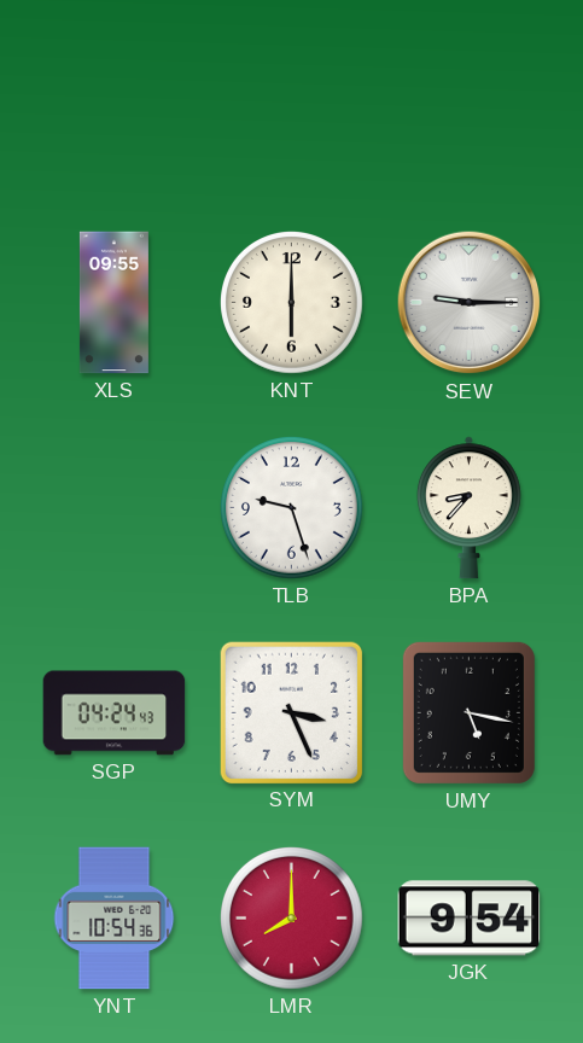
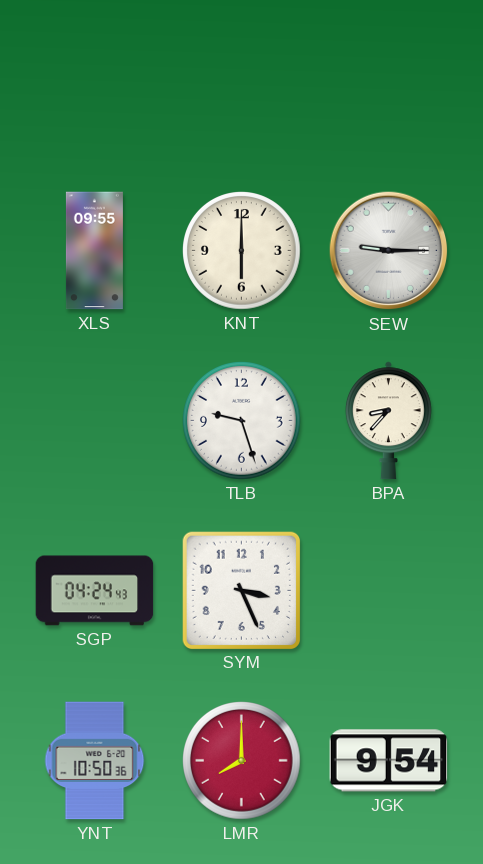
UMY: 5:17 -> none
YNT: 10:54 -> 10:50
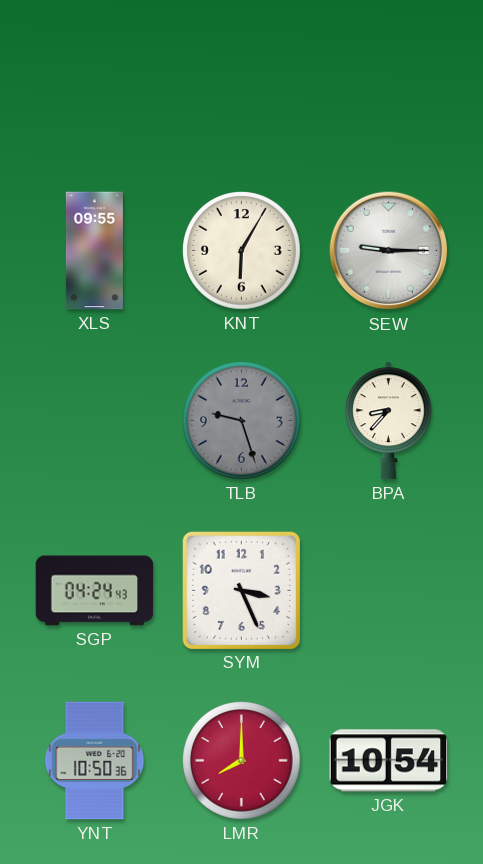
KNT: 6:00 -> 6:05
TLB dial: white -> grey
JGK: 9:54 -> 10:54
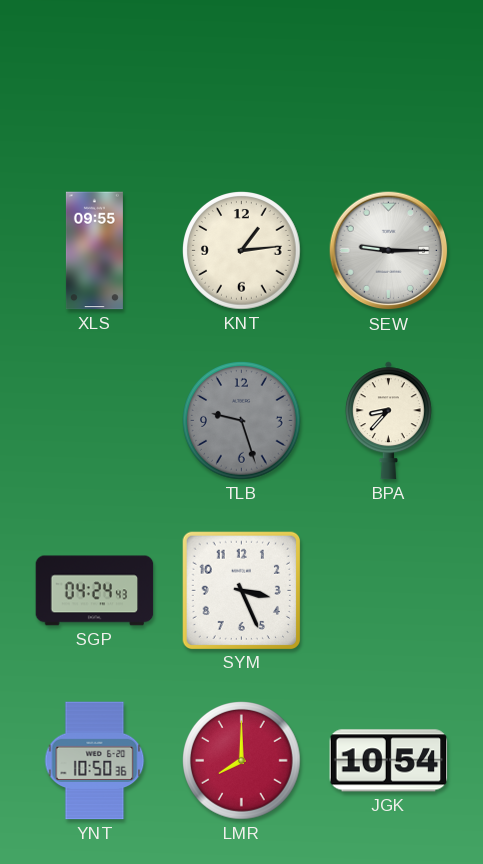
KNT: 6:05 -> 1:14
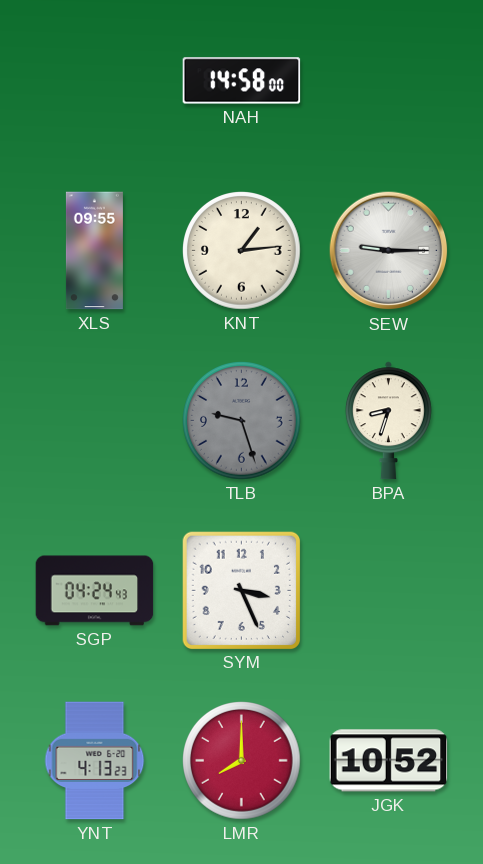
NAH: none -> 14:58
BPA: 8:37 -> 8:33
YNT: 10:50 -> 4:13
JGK: 10:54 -> 10:52
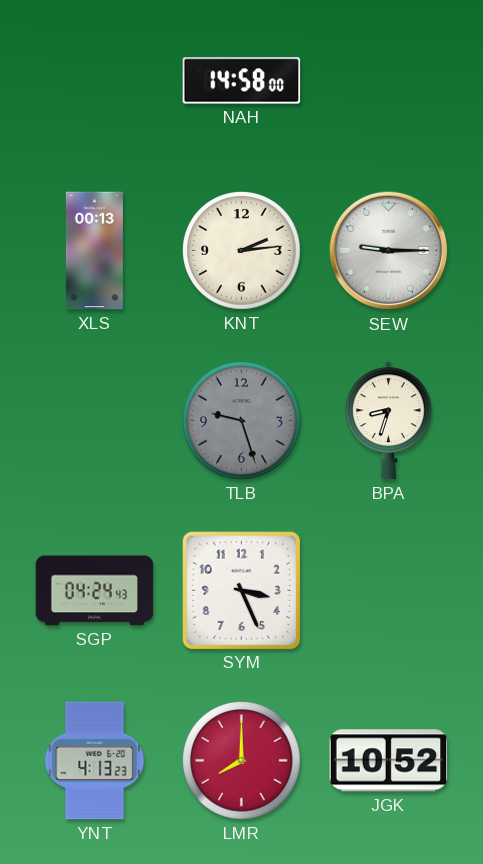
XLS: 09:55 -> 00:13
KNT: 1:14 -> 2:14
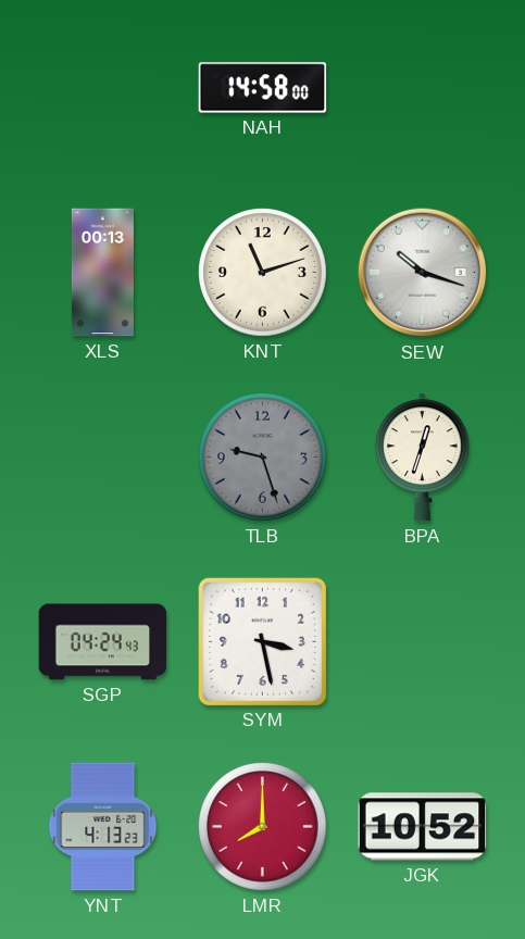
KNT: 2:14 -> 11:12
SEW: 9:15 -> 10:18
BPA: 8:33 -> 12:33
SYM: 3:26 -> 3:28
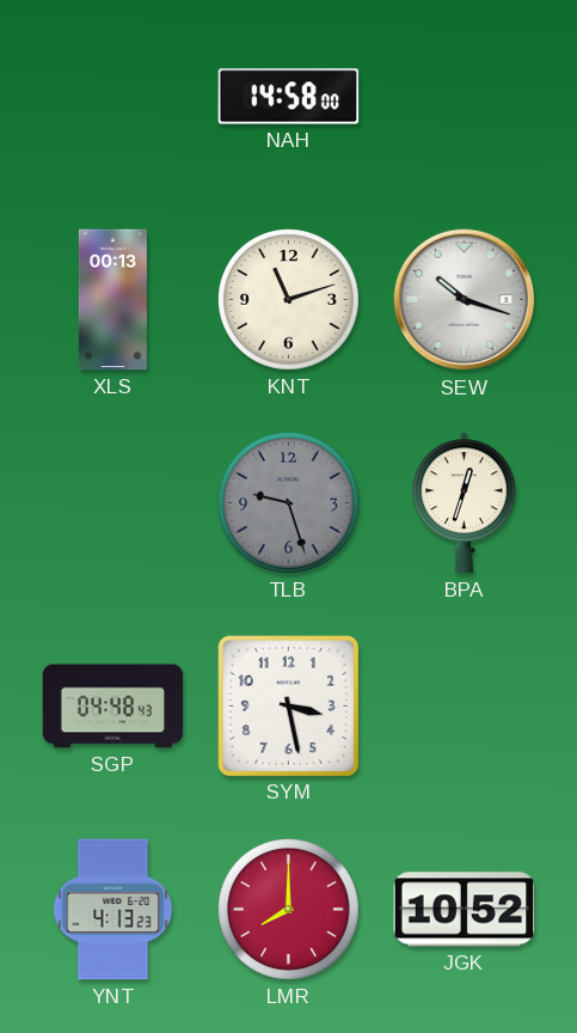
SGP: 04:24 -> 04:48
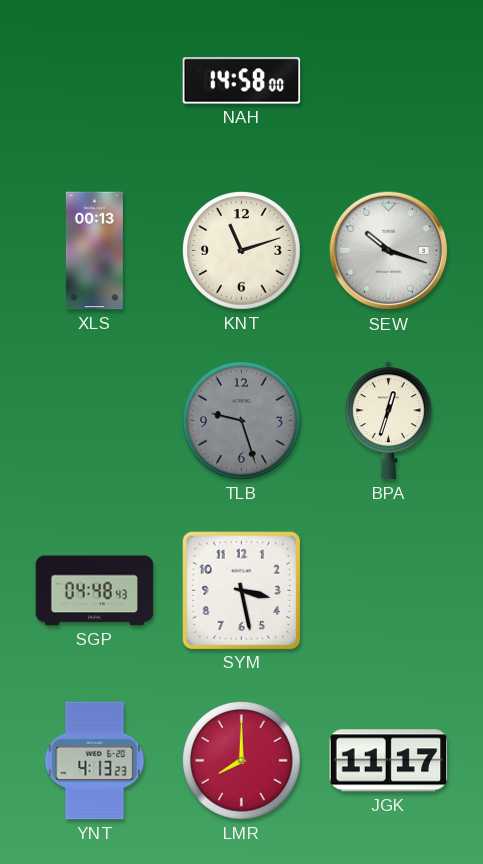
JGK: 10:52 -> 11:17
